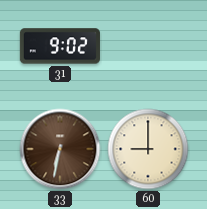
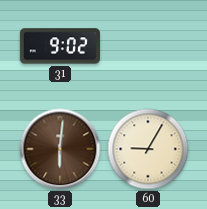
33: 6:32 -> 6:01
60: 9:00 -> 9:05
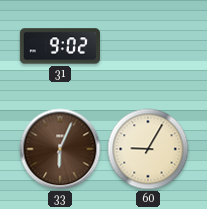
33: 6:01 -> 6:04
